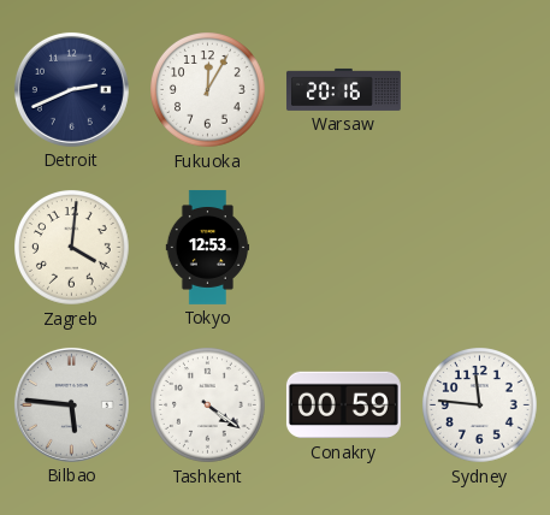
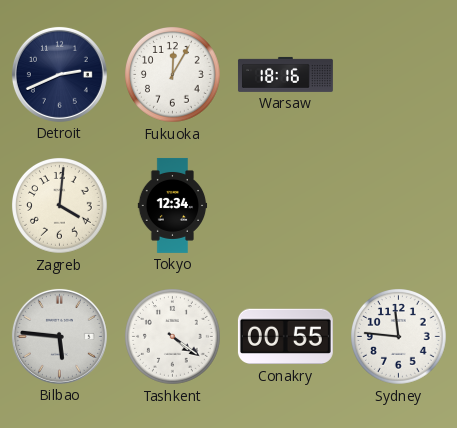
Warsaw: 20:16 -> 18:16
Tokyo: 12:53 -> 12:34
Conakry: 00:59 -> 00:55
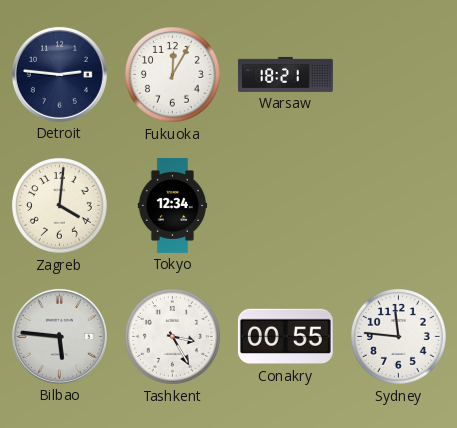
Detroit: 2:41 -> 2:46
Warsaw: 18:16 -> 18:21
Tashkent: 4:21 -> 3:25
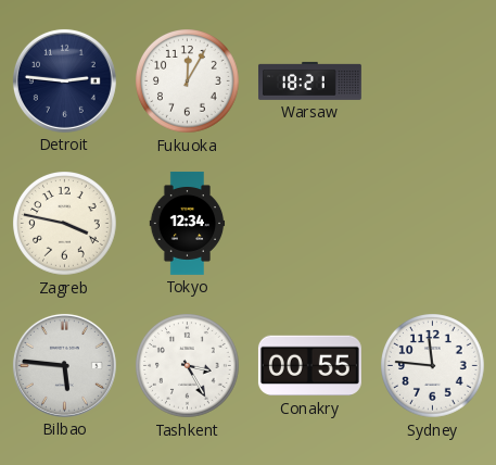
Zagreb: 4:01 -> 3:47
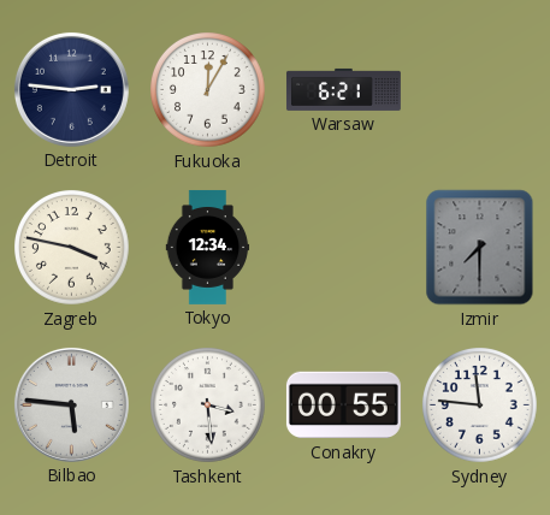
Warsaw: 18:21 -> 6:21
Izmir: none -> 7:30
Tashkent: 3:25 -> 3:29
